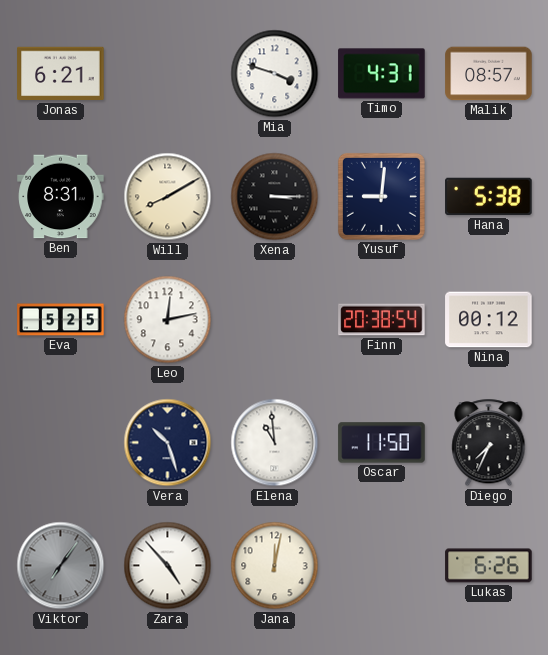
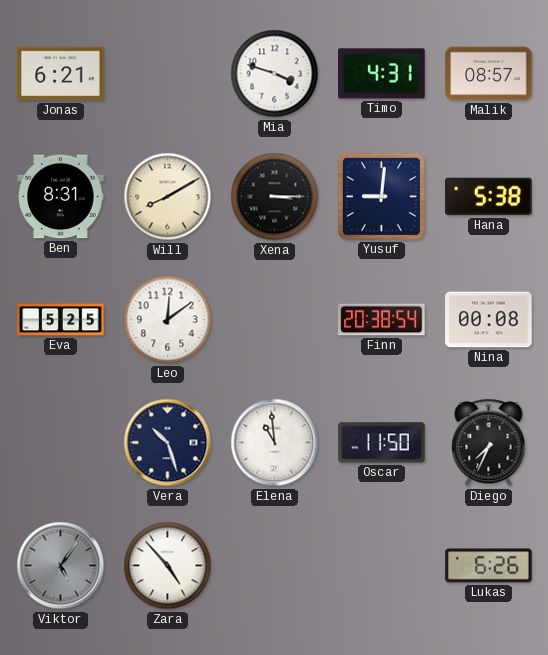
Leo: 12:13 -> 12:09
Nina: 00:12 -> 00:08
Viktor: 7:06 -> 5:06
Jana: 12:02 -> none
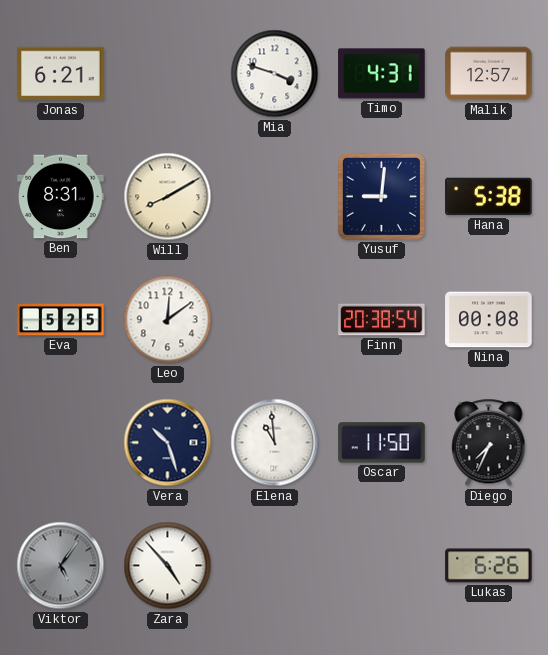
Malik: 08:57 -> 12:57
Xena: 3:15 -> none
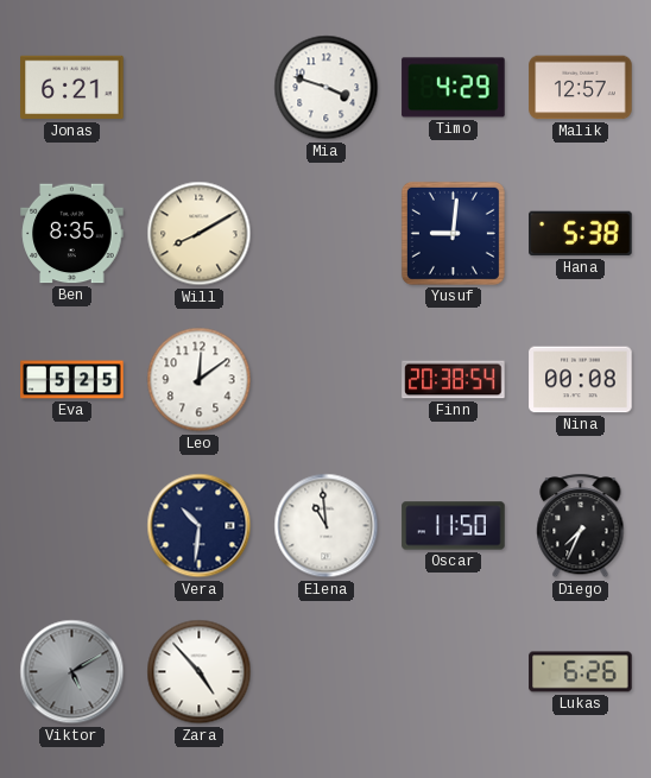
Timo: 4:31 -> 4:29
Ben: 8:31 -> 8:35
Vera: 10:27 -> 10:31
Viktor: 5:06 -> 5:10
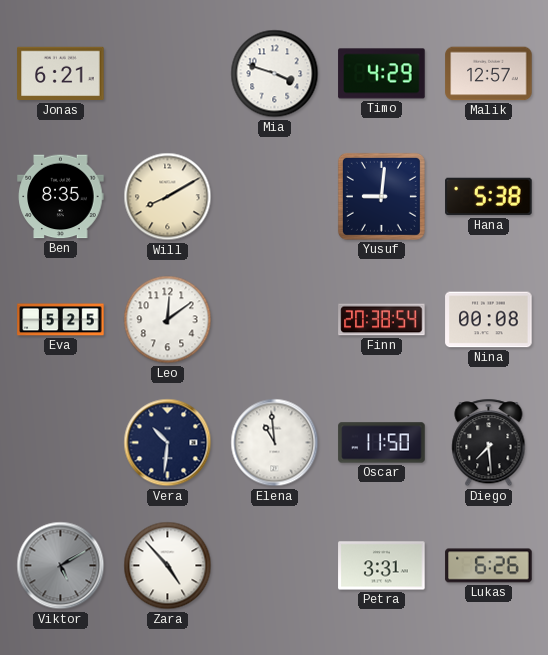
Diego: 7:34 -> 7:29
Petra: none -> 3:31
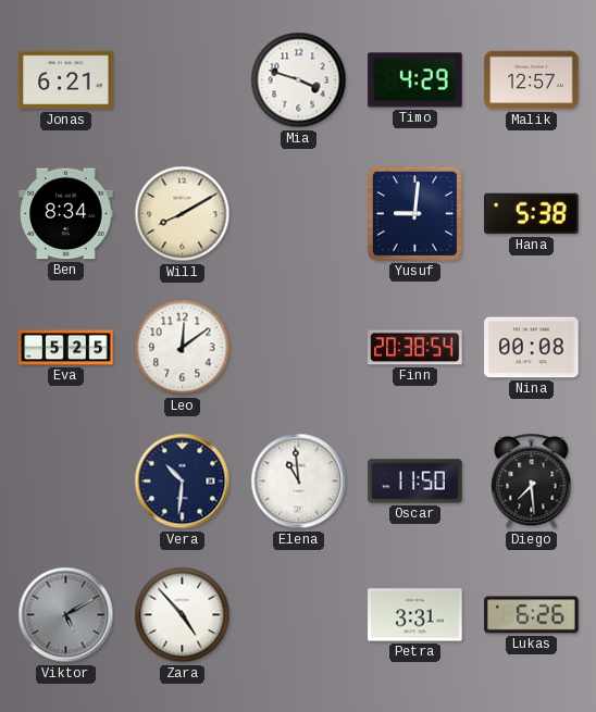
Ben: 8:35 -> 8:34
